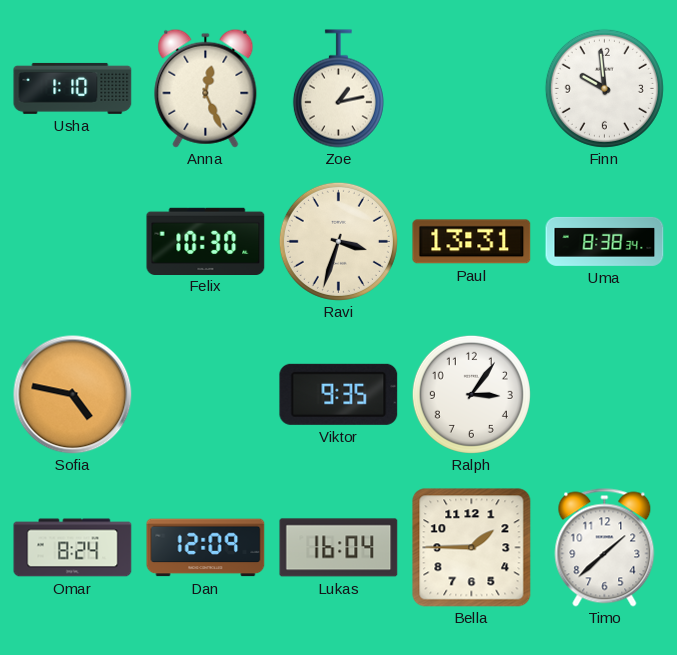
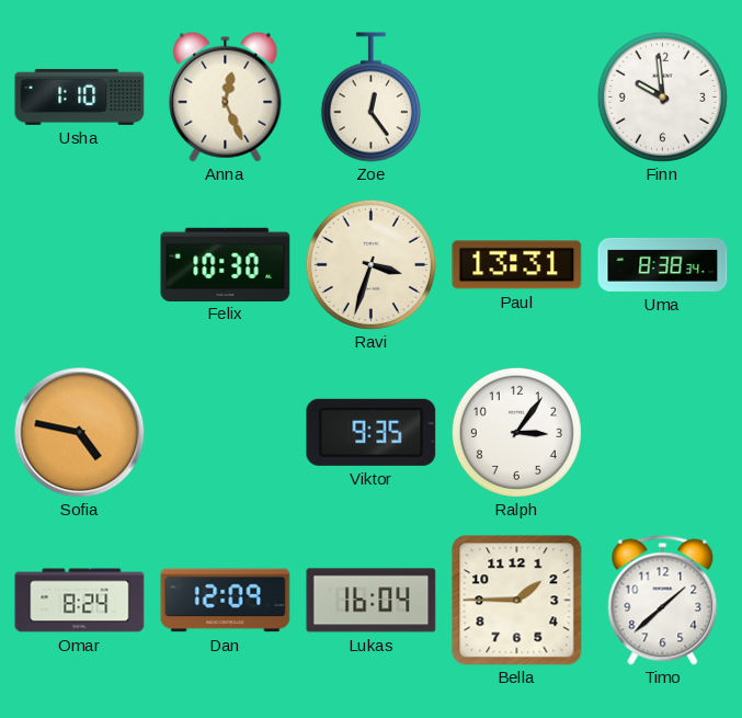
Zoe: 1:13 -> 12:24
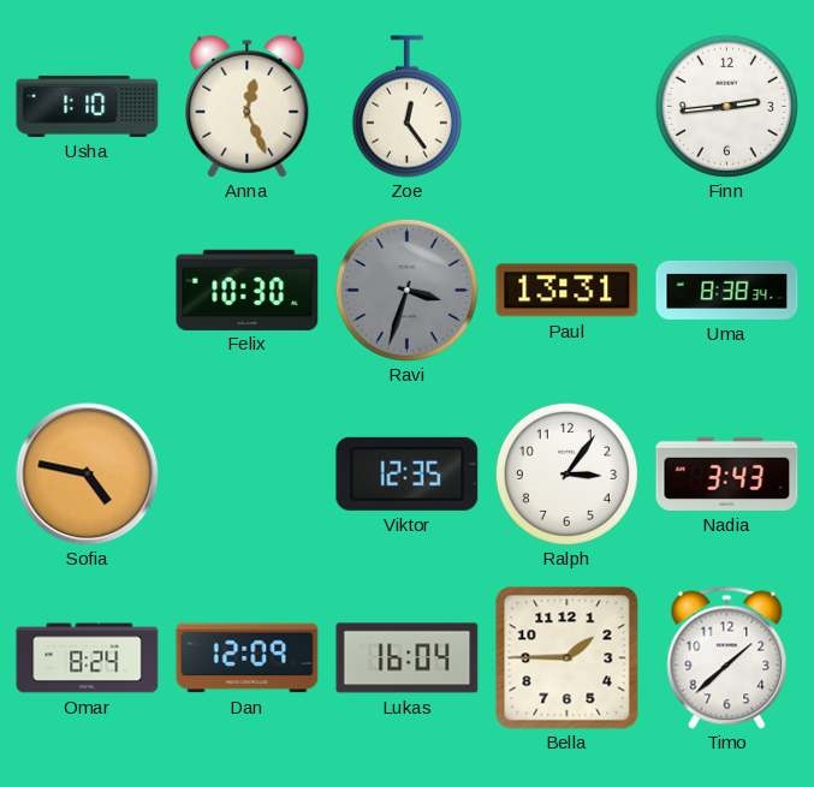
Finn: 9:59 -> 2:44
Ravi dial: cream -> grey
Viktor: 9:35 -> 12:35
Nadia: none -> 3:43
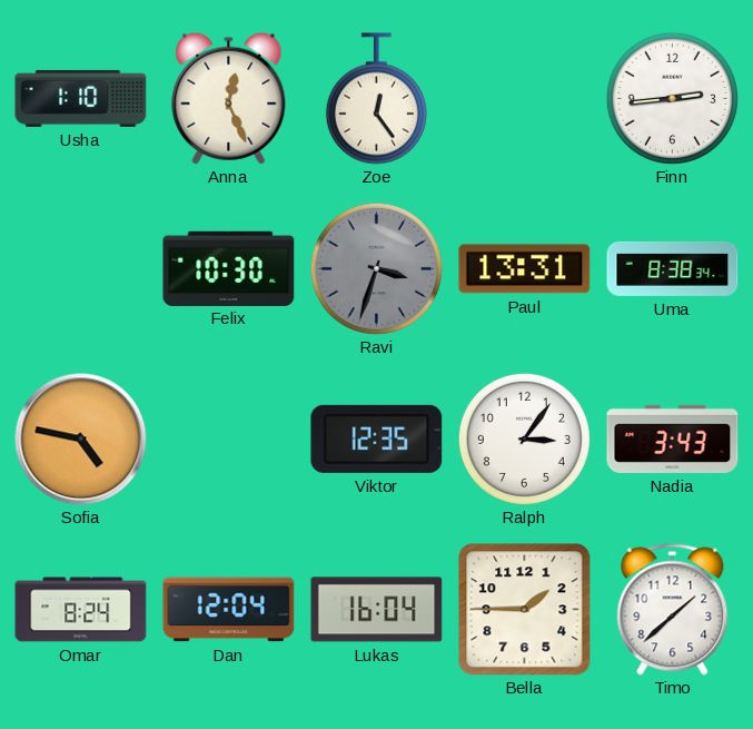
Dan: 12:09 -> 12:04
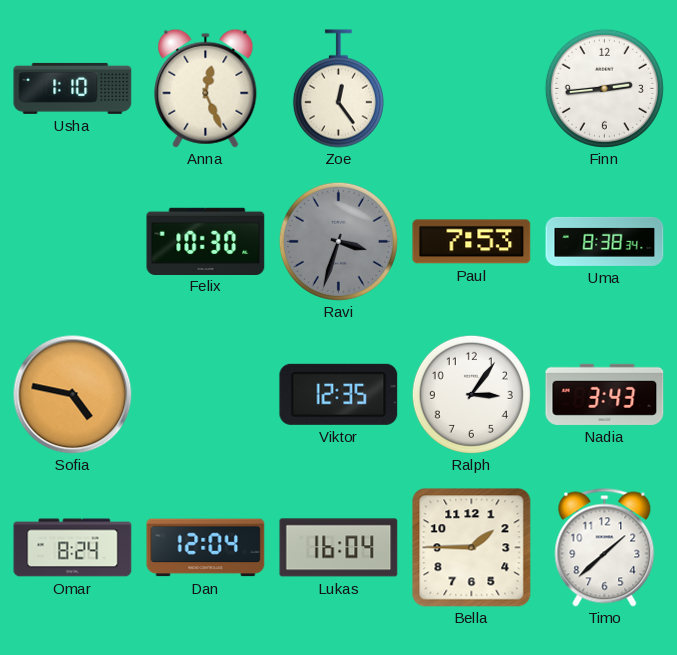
Paul: 13:31 -> 7:53
